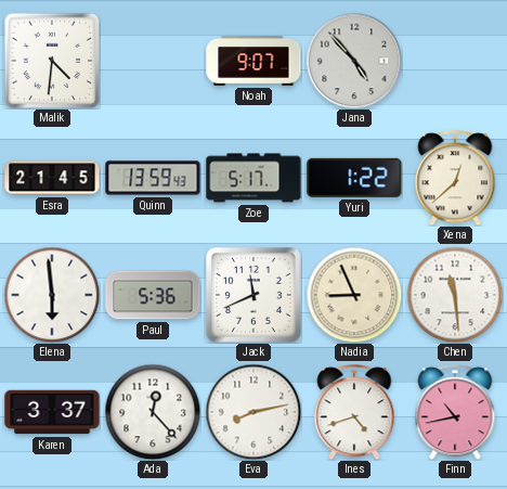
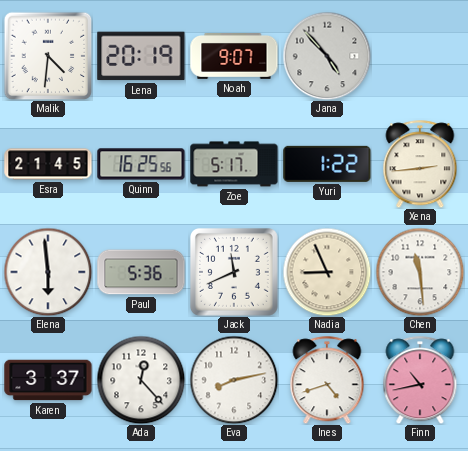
Lena: none -> 20:19
Quinn: 13:59 -> 16:25
Xena: 12:38 -> 2:44
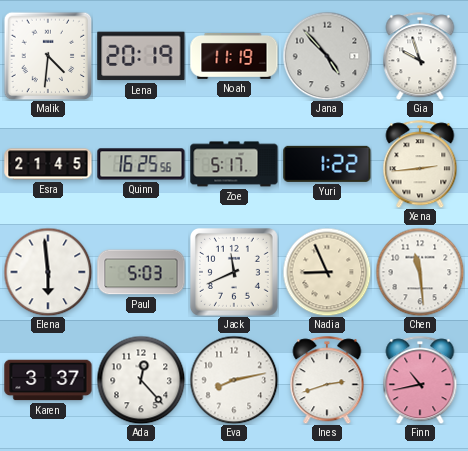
Noah: 9:07 -> 11:19
Gia: none -> 9:57
Paul: 5:36 -> 5:03
Ines: 4:42 -> 2:42
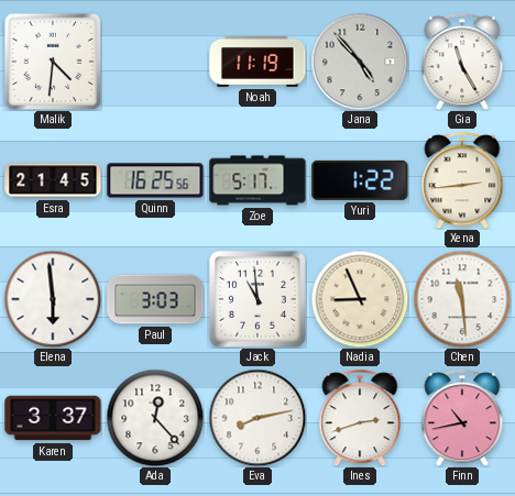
Lena: 20:19 -> none
Gia: 9:57 -> 11:25
Paul: 5:03 -> 3:03
Jack: 11:41 -> 10:59
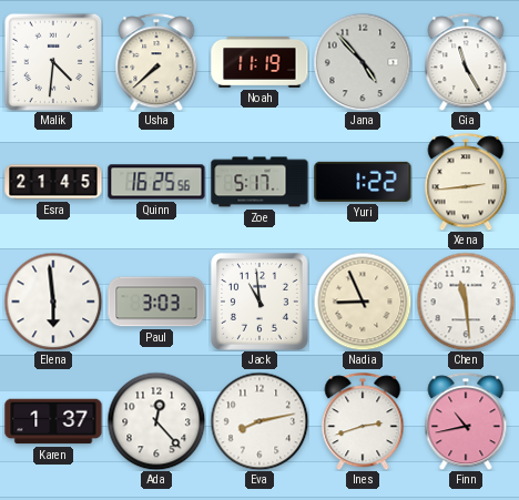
Usha: none -> 7:38
Karen: 3:37 -> 1:37
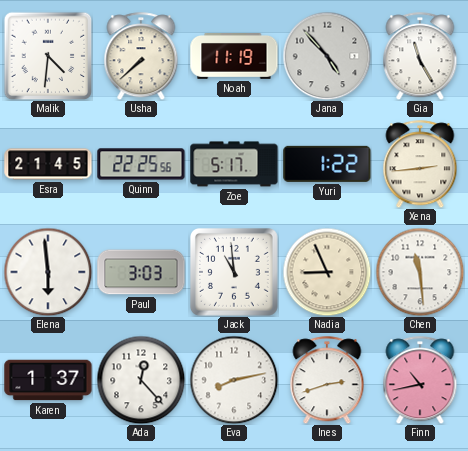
Quinn: 16:25 -> 22:25
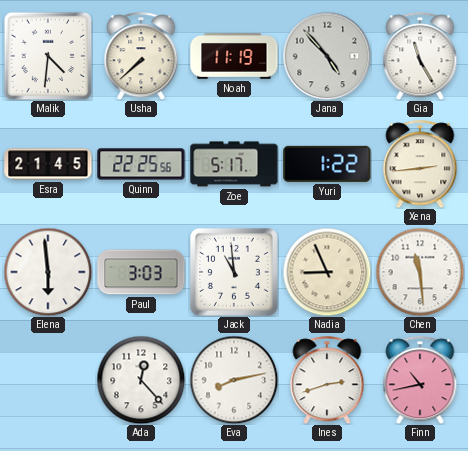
Karen: 1:37 -> none
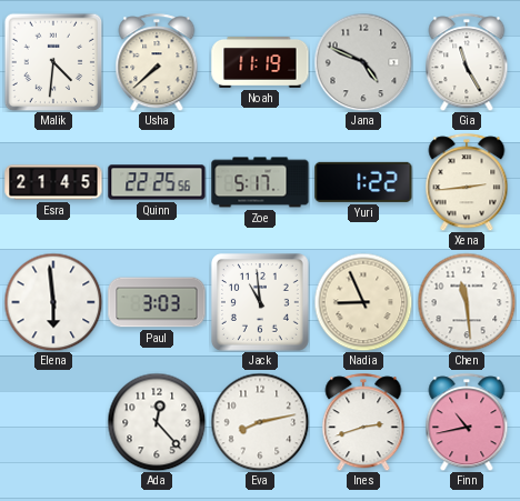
Jana: 4:53 -> 4:49
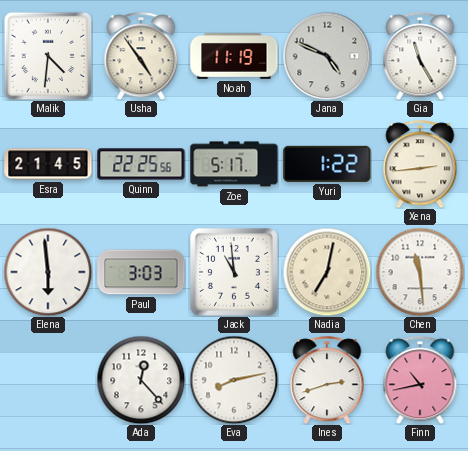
Usha: 7:38 -> 4:54
Nadia: 8:56 -> 7:02
